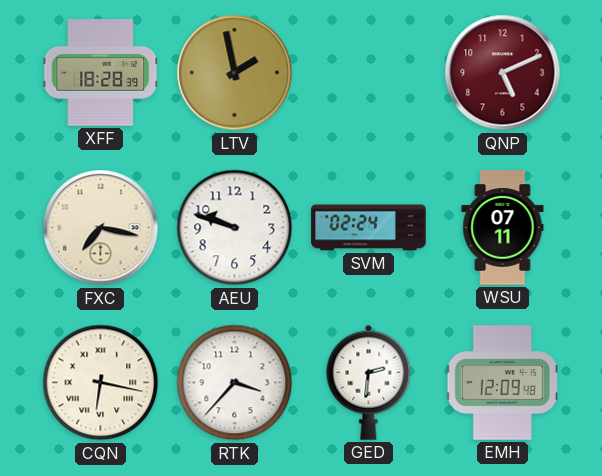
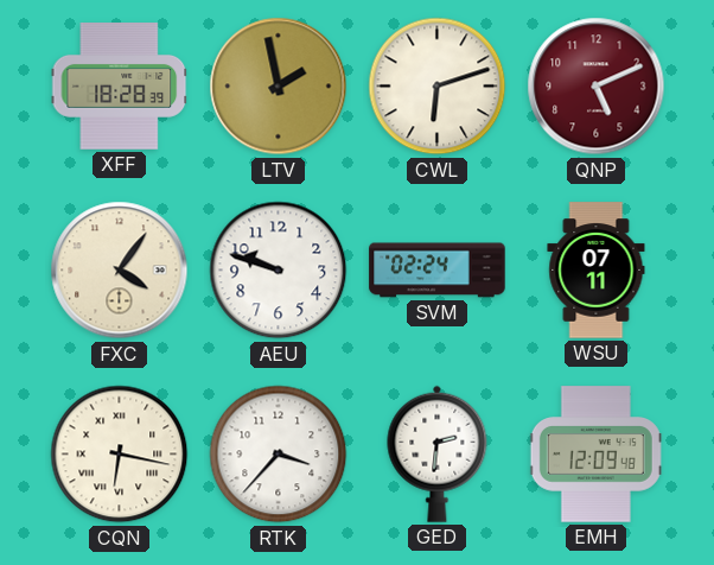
CWL: none -> 6:12
FXC: 7:17 -> 4:06
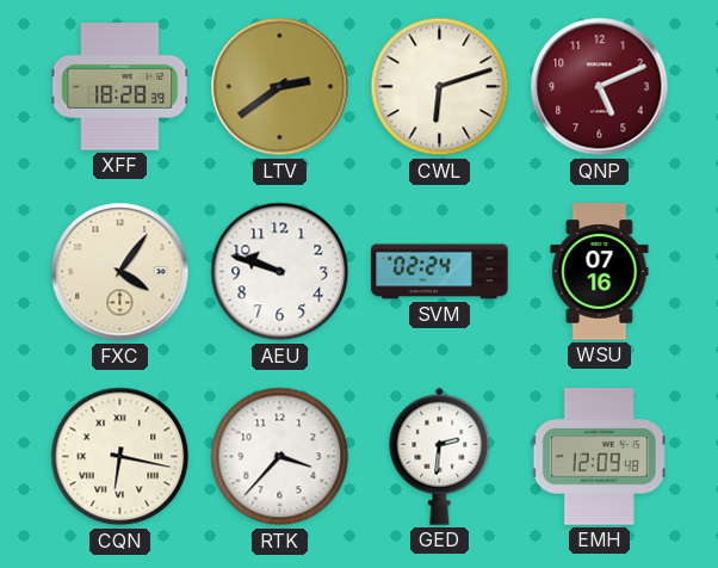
LTV: 1:58 -> 2:39
WSU: 07:11 -> 07:16
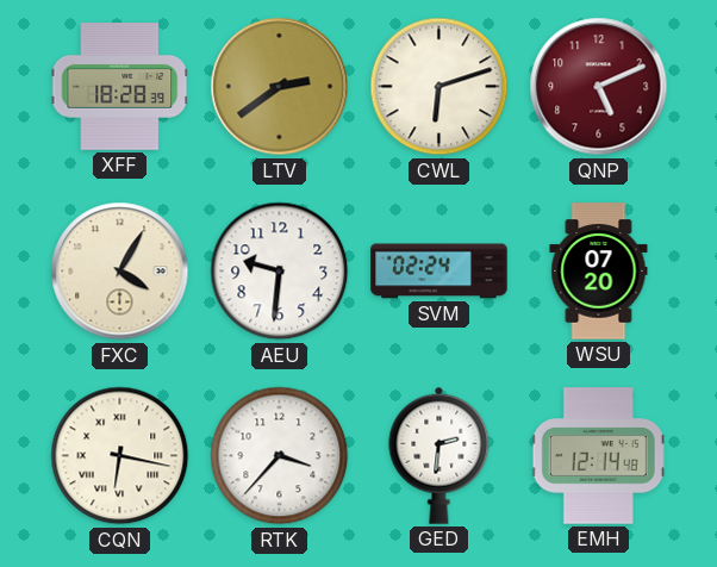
FXC: 4:06 -> 4:05
AEU: 9:48 -> 9:31
WSU: 07:16 -> 07:20
EMH: 12:09 -> 12:14
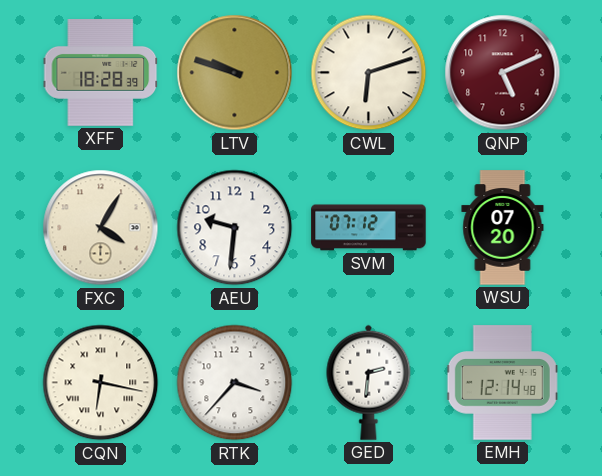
LTV: 2:39 -> 9:48
SVM: 02:24 -> 07:12
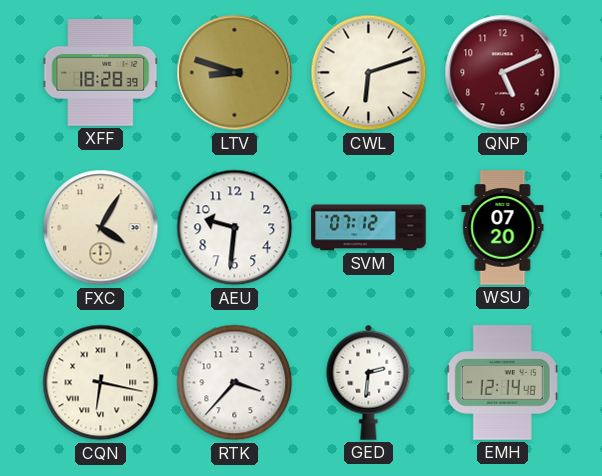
LTV: 9:48 -> 8:48
